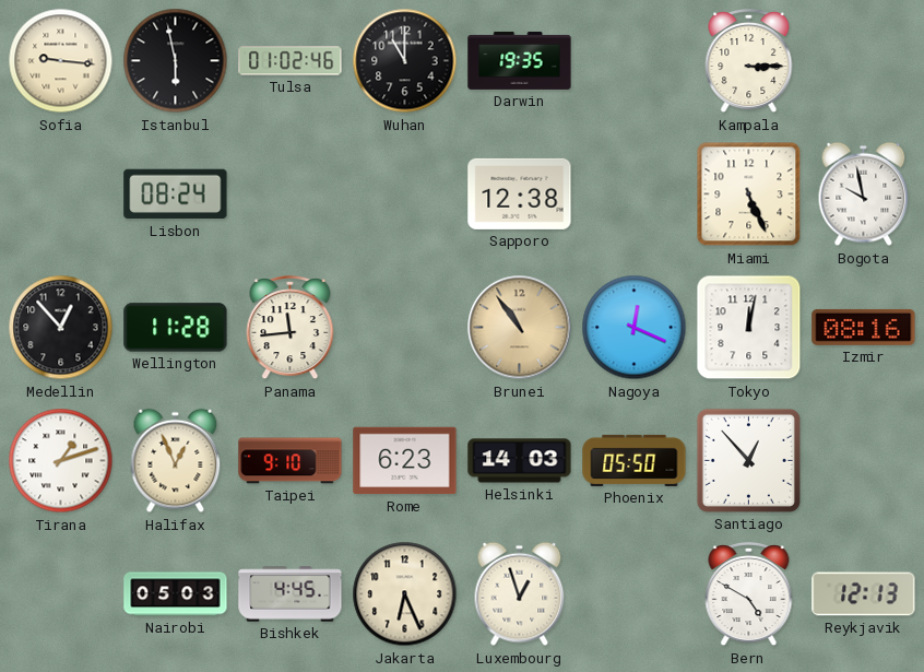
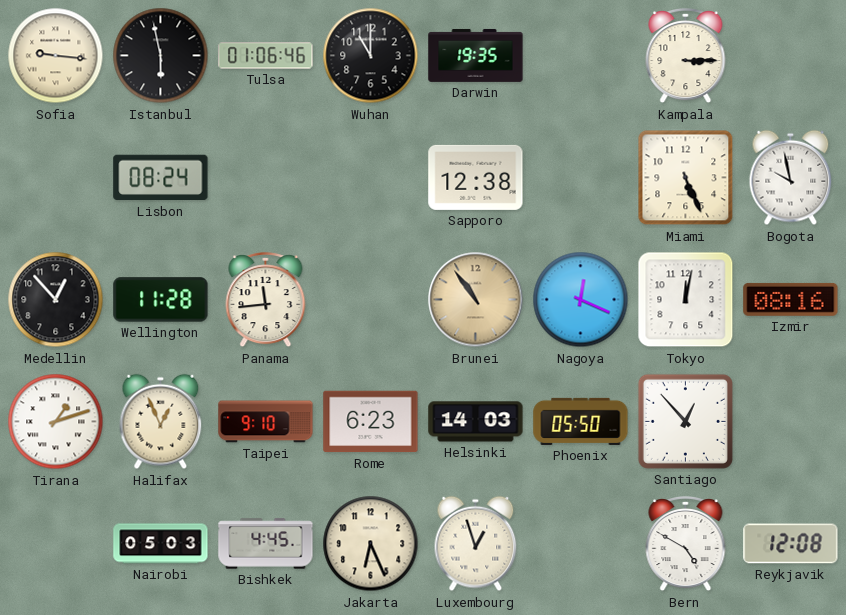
Tulsa: 01:02 -> 01:06
Reykjavik: 12:13 -> 12:08
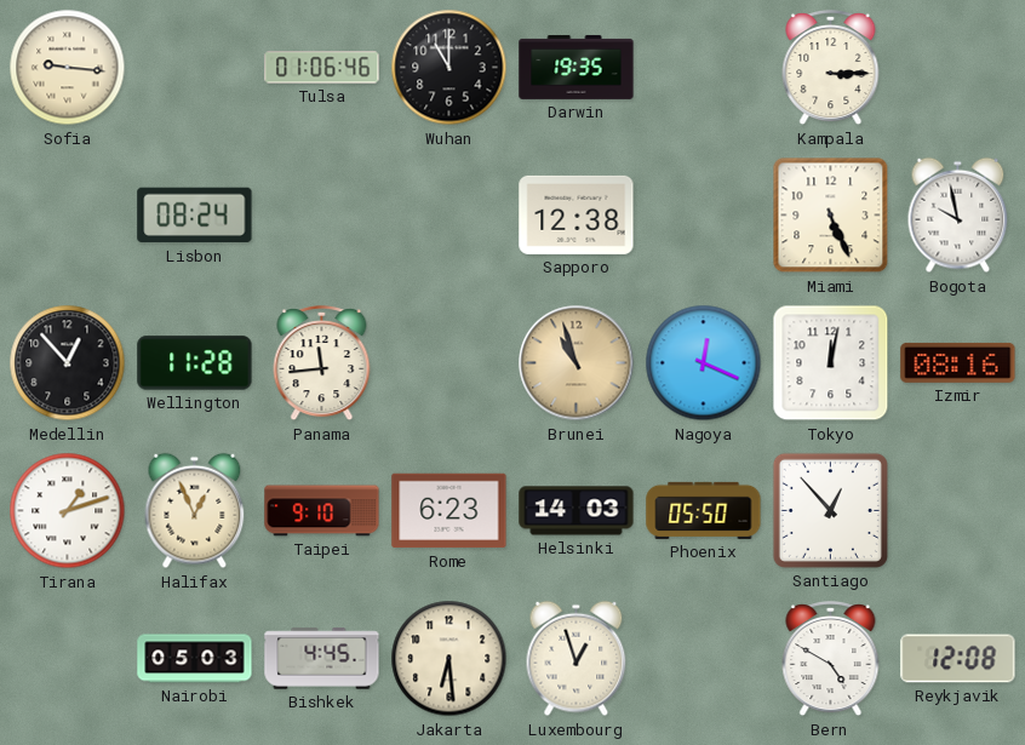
Istanbul: 5:58 -> none
Brunei: 10:54 -> 10:57
Jakarta: 6:26 -> 6:29
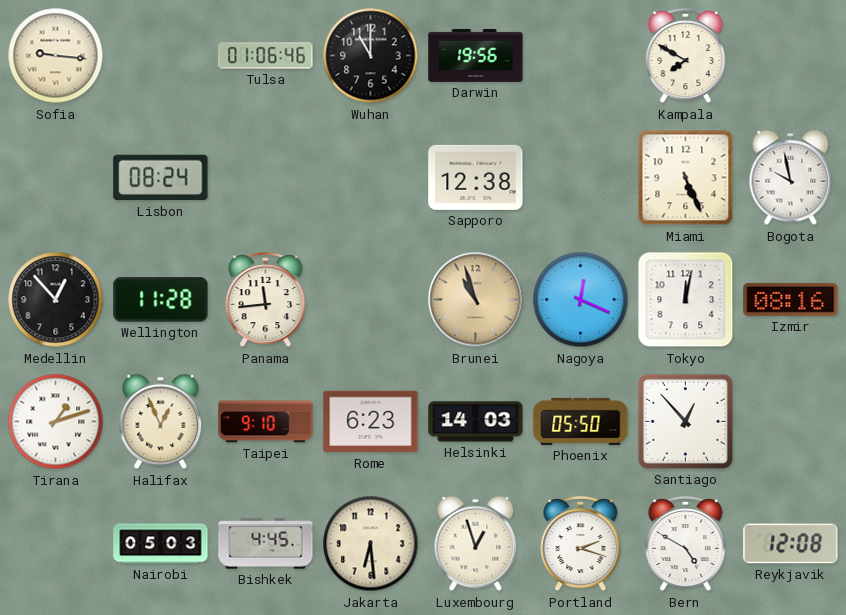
Darwin: 19:35 -> 19:56
Kampala: 3:15 -> 7:50
Portland: none -> 2:18
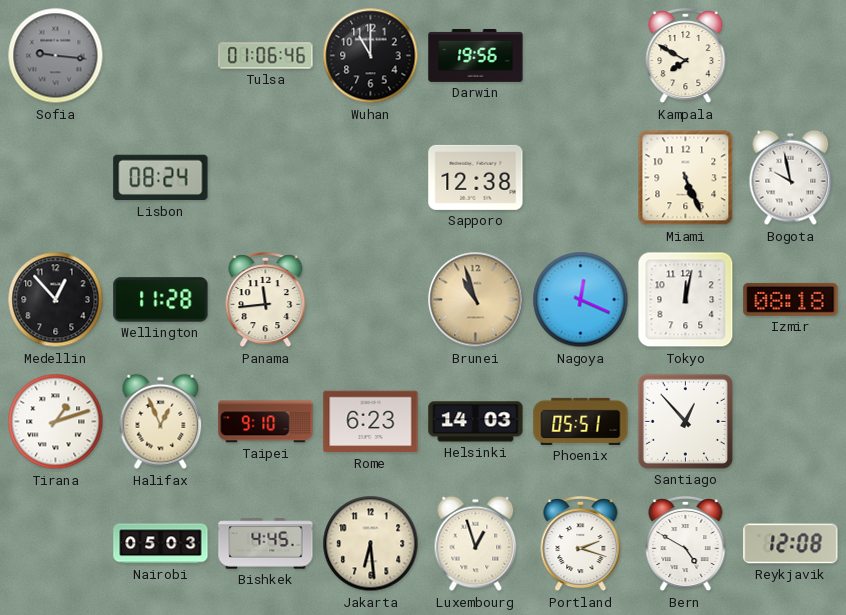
Sofia dial: cream -> grey
Izmir: 08:16 -> 08:18
Phoenix: 05:50 -> 05:51
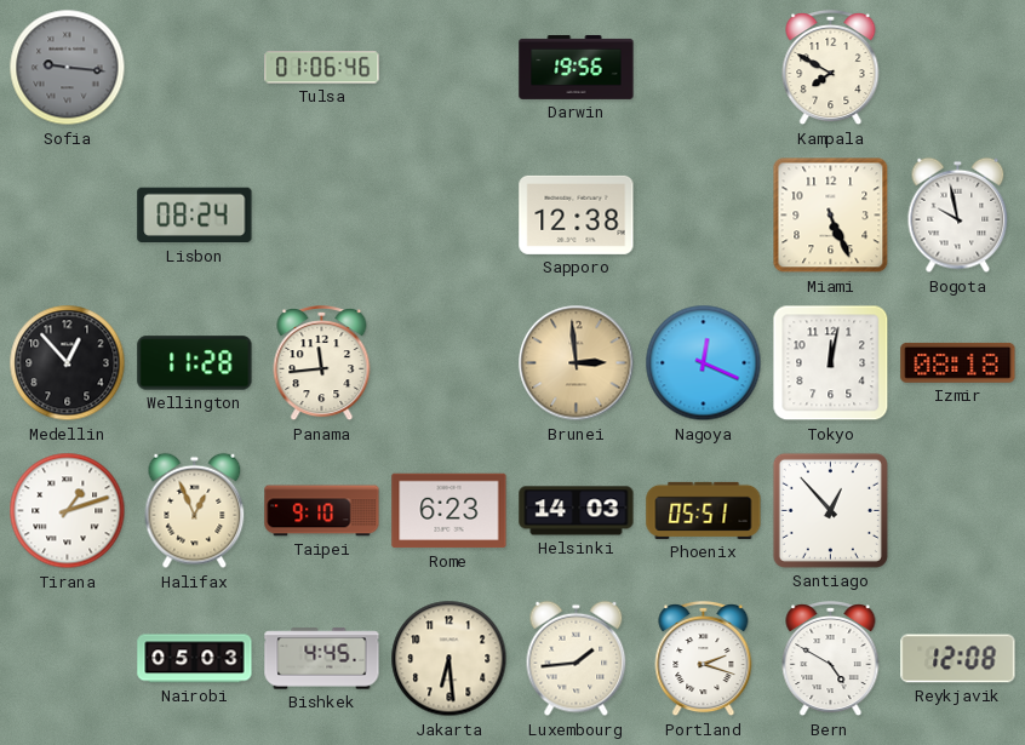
Wuhan: 11:00 -> none
Brunei: 10:57 -> 2:59
Luxembourg: 12:57 -> 1:44
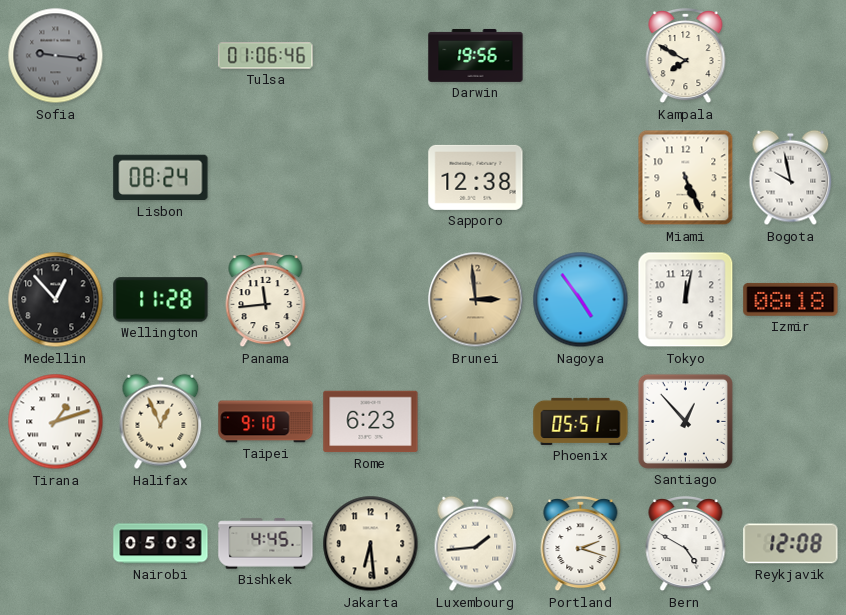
Nagoya: 12:19 -> 4:54
Helsinki: 14:03 -> none
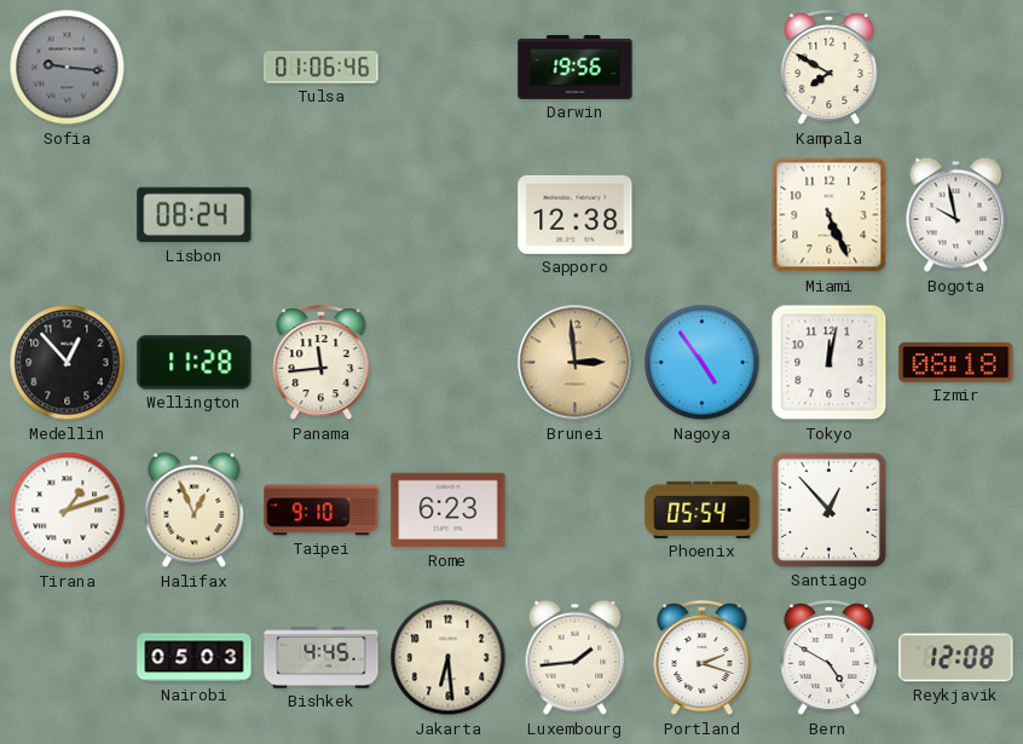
Phoenix: 05:51 -> 05:54
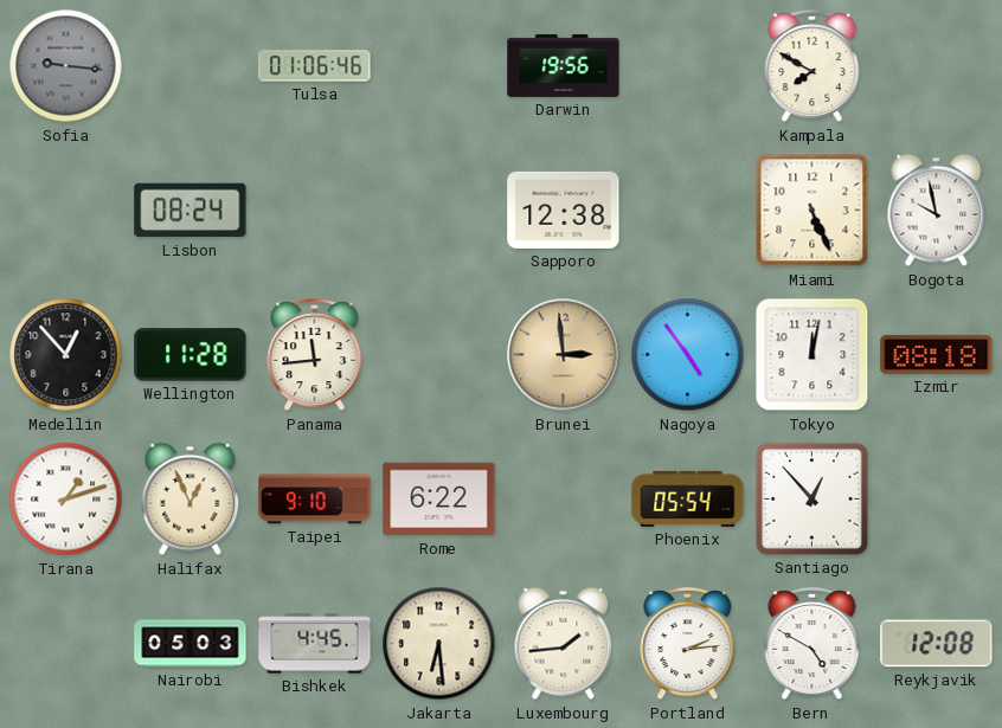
Rome: 6:23 -> 6:22
Portland: 2:18 -> 2:14
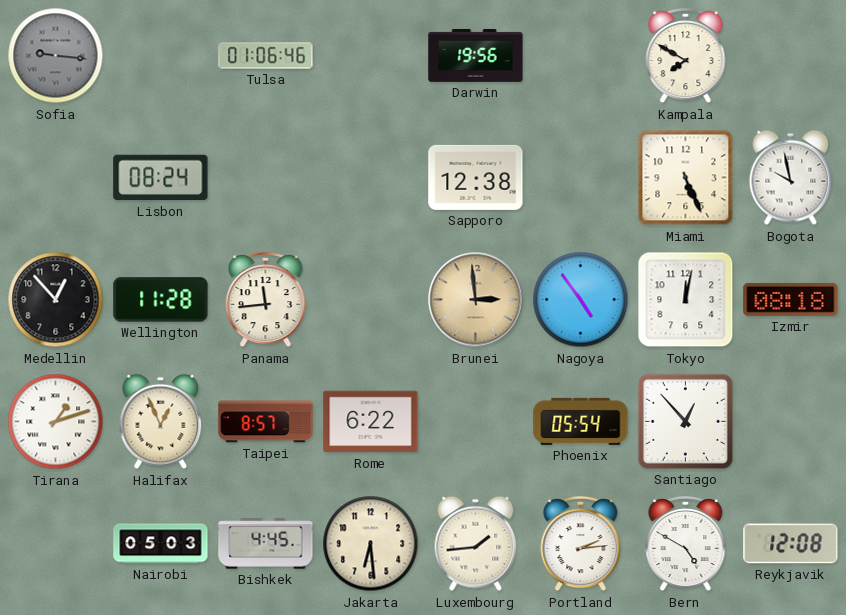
Taipei: 9:10 -> 8:57
